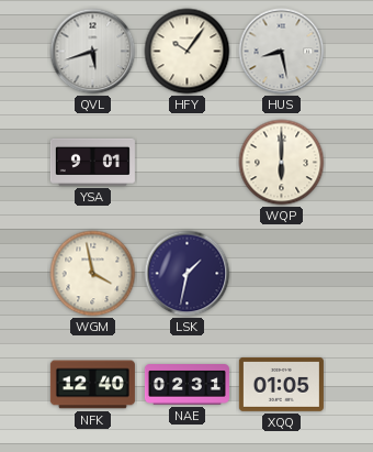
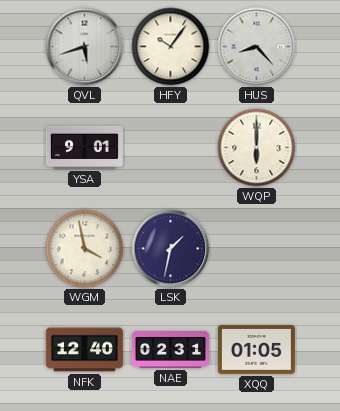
HUS: 8:28 -> 8:23
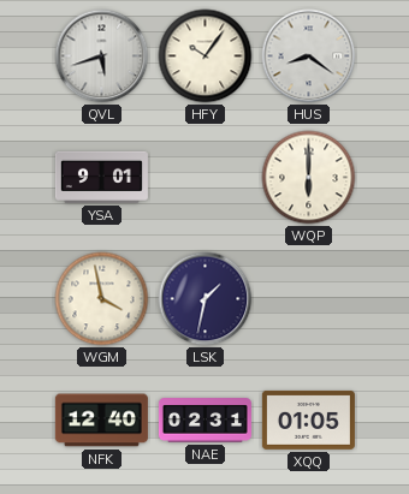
HUS: 8:23 -> 8:21
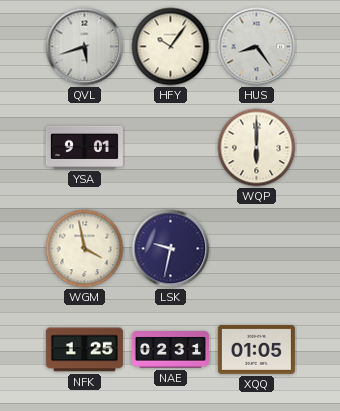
HUS: 8:21 -> 8:24
LSK: 1:32 -> 9:32
NFK: 12:40 -> 1:25
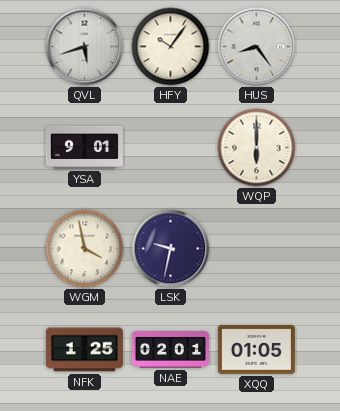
NAE: 02:31 -> 02:01
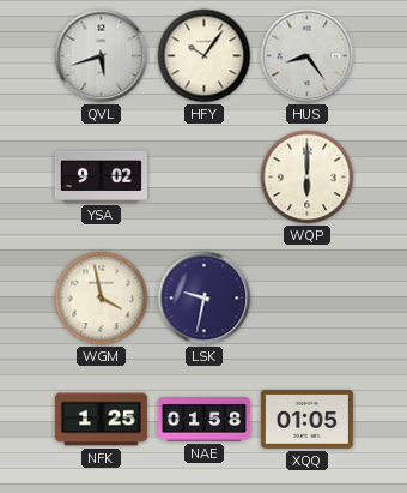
YSA: 9:01 -> 9:02
NAE: 02:01 -> 01:58
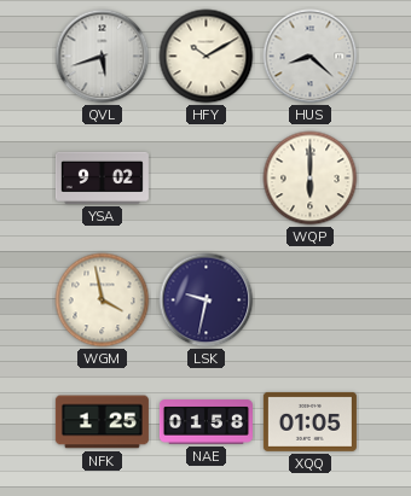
HFY: 10:06 -> 10:10
HUS: 8:24 -> 8:22
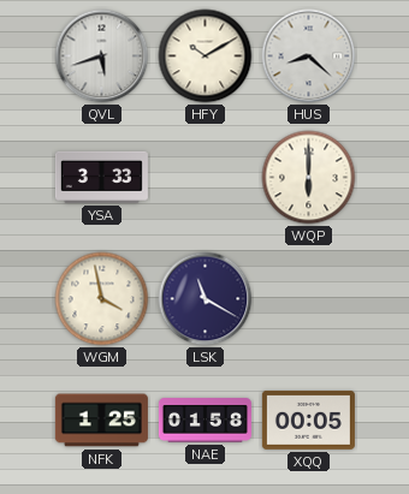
YSA: 9:02 -> 3:33
LSK: 9:32 -> 11:20
XQQ: 01:05 -> 00:05
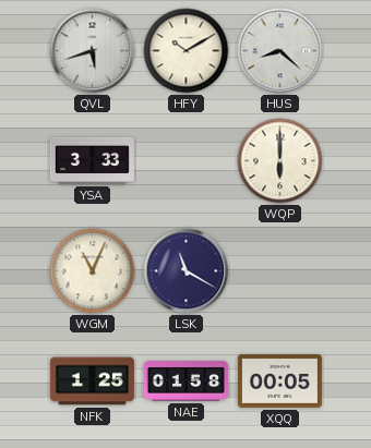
WGM: 3:58 -> 11:04
